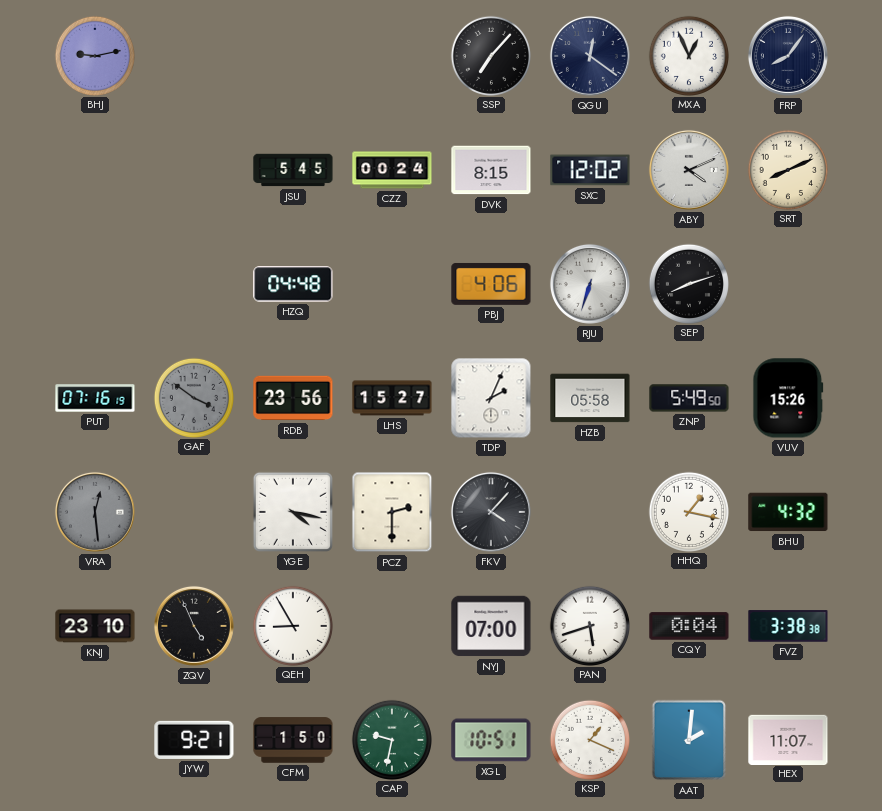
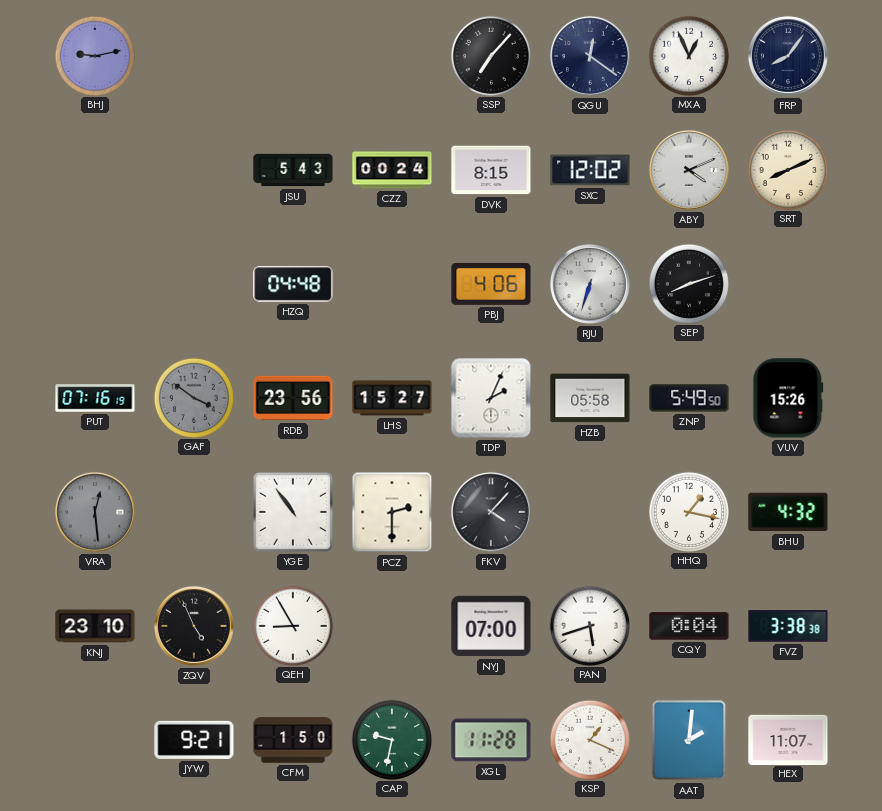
JSU: 5:45 -> 5:43
YGE: 4:17 -> 10:54
XGL: 10:51 -> 11:28
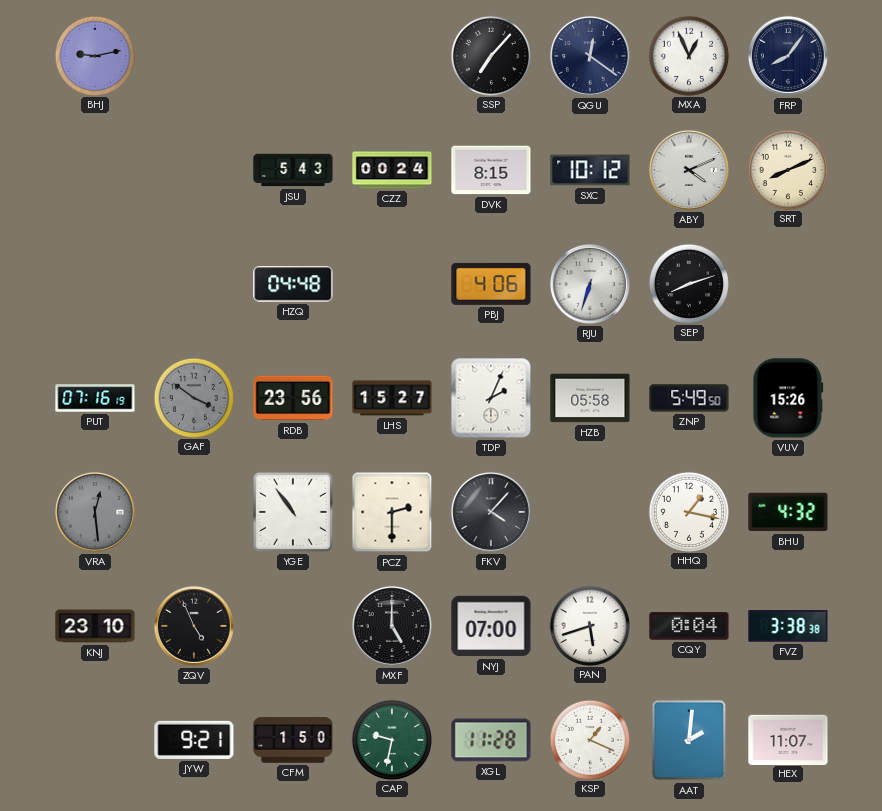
SXC: 12:02 -> 10:12
QEH: 8:55 -> none
MXF: none -> 5:00
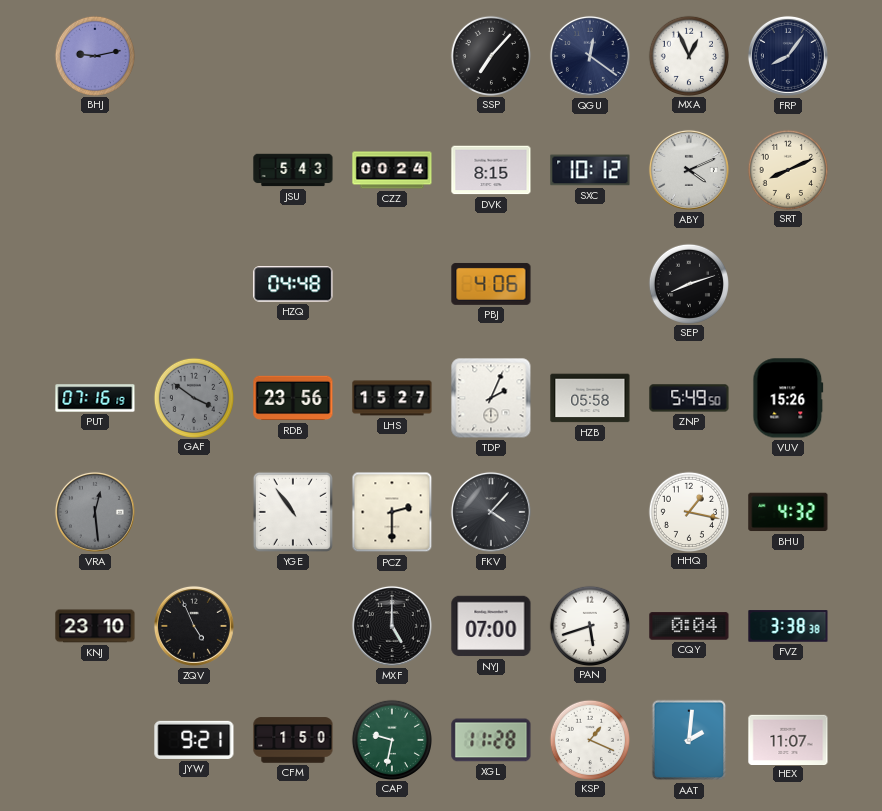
RJU: 6:33 -> none
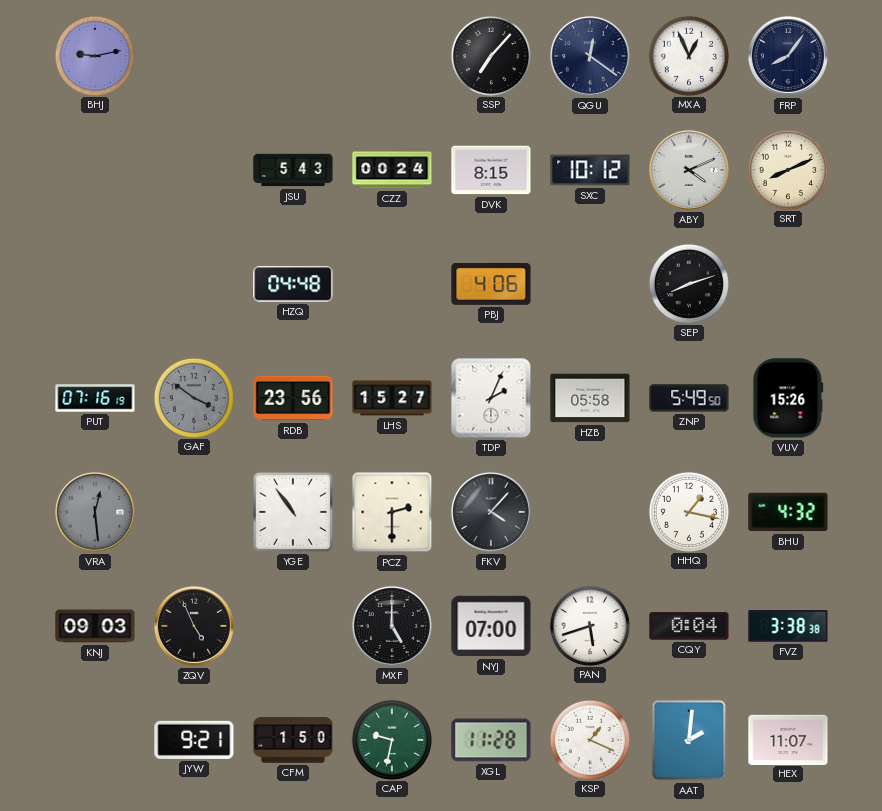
KNJ: 23:10 -> 09:03
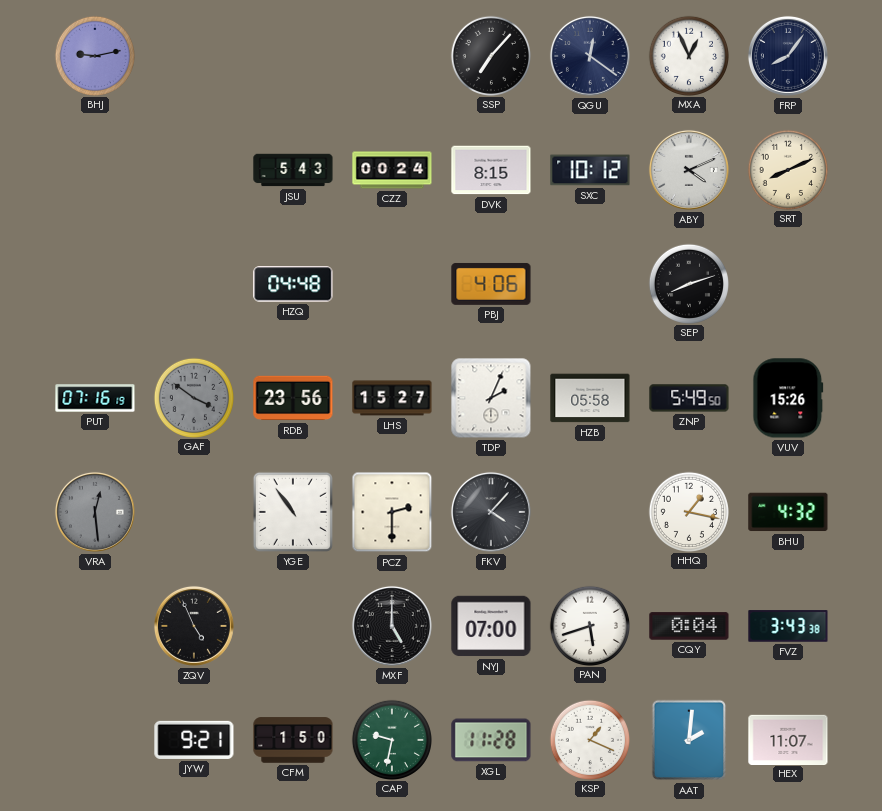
KNJ: 09:03 -> none
FVZ: 3:38 -> 3:43
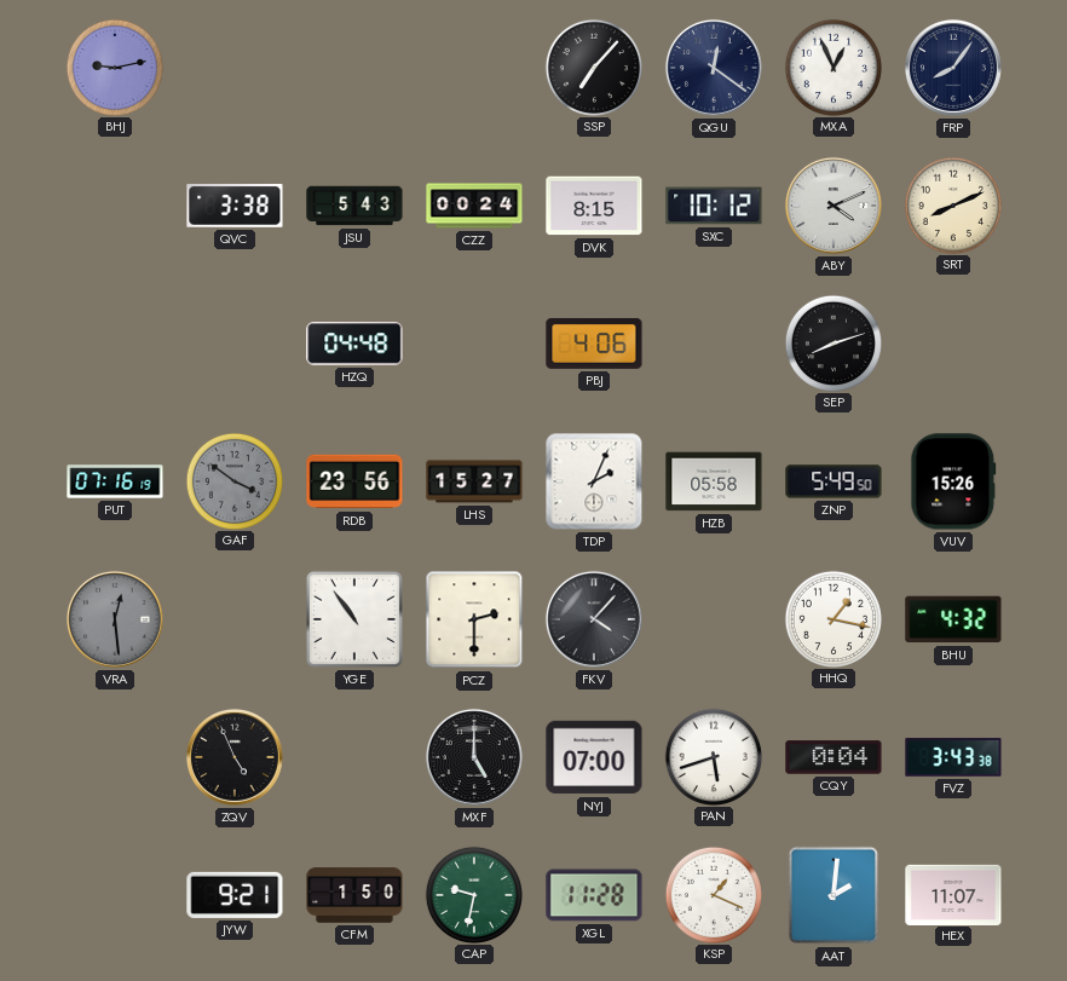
QVC: none -> 3:38
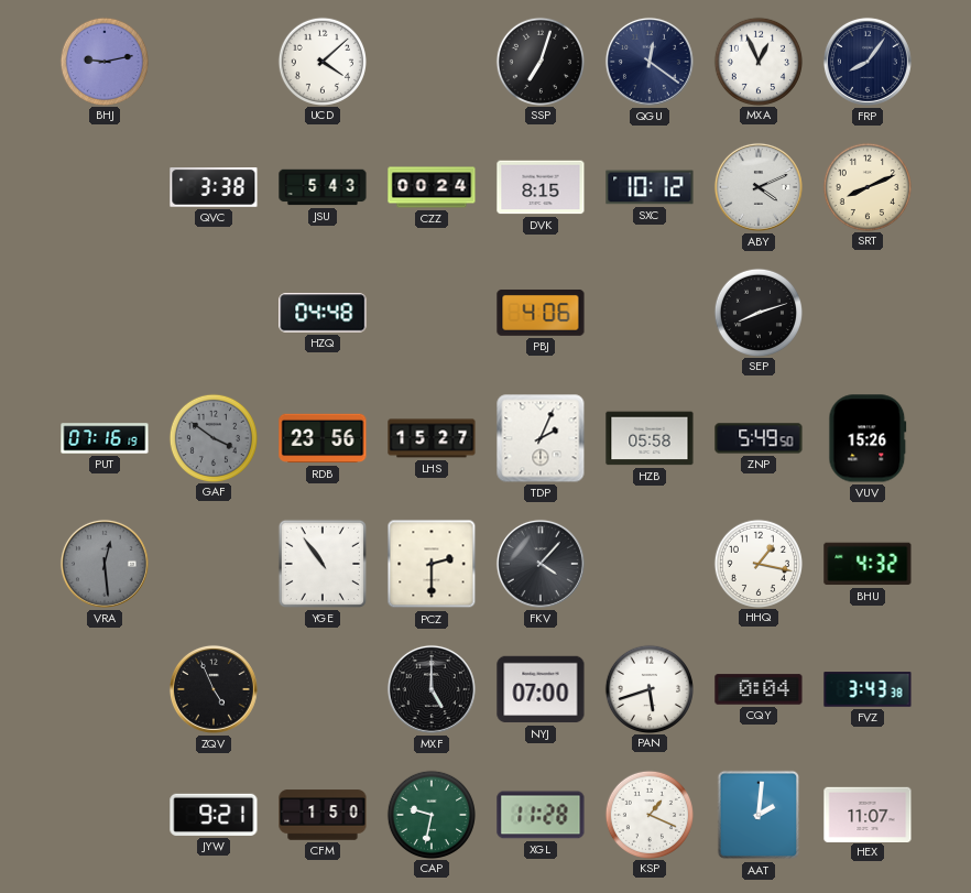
UCD: none -> 4:08
SSP: 7:07 -> 7:03
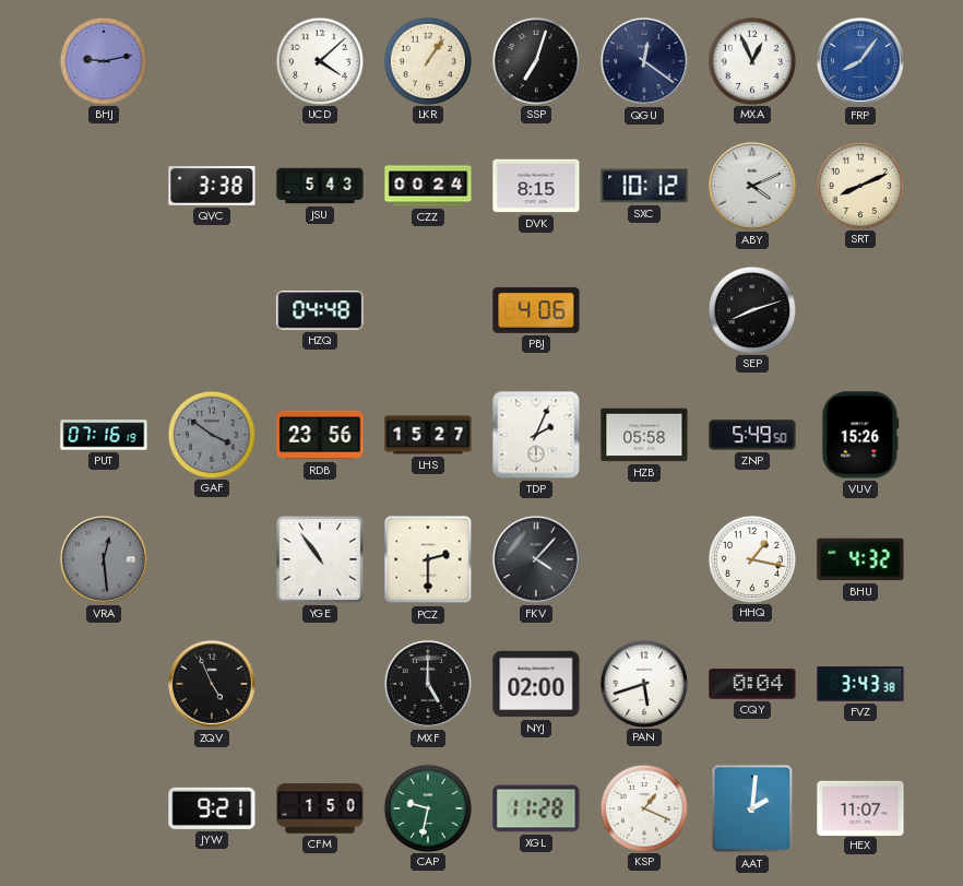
LKR: none -> 1:06
FRP dial: navy -> blue
NYJ: 07:00 -> 02:00
